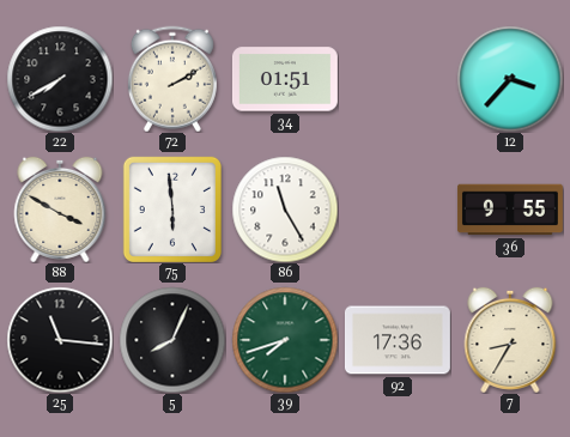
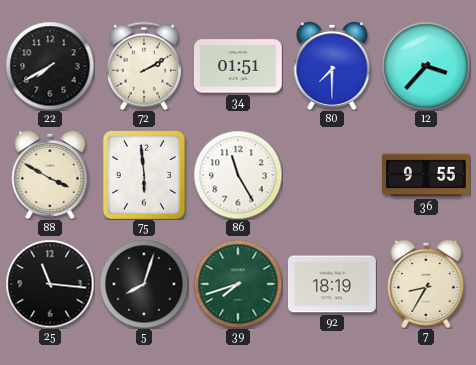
80: none -> 7:30
5: 8:04 -> 8:03
92: 17:36 -> 18:19
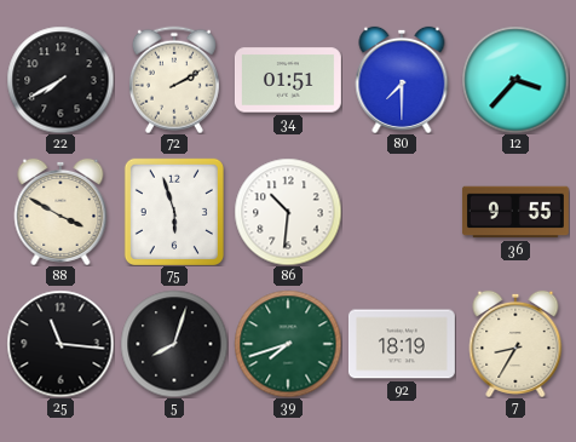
75: 5:59 -> 5:57
86: 11:25 -> 10:31
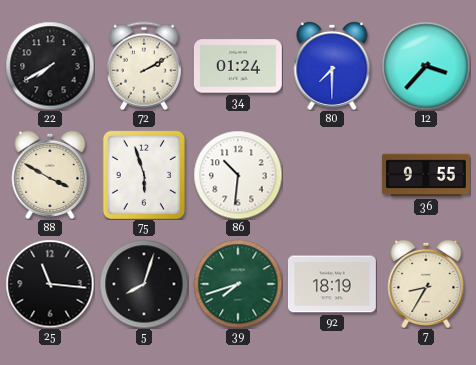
34: 01:51 -> 01:24
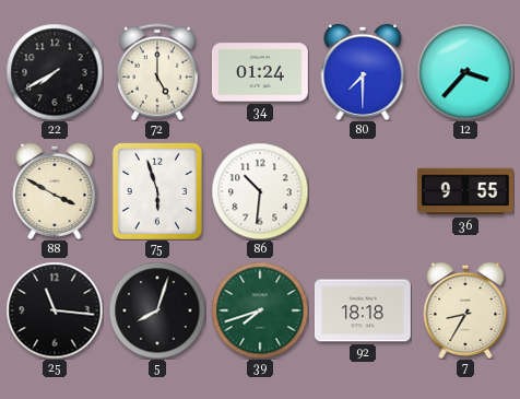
72: 2:10 -> 5:00
92: 18:19 -> 18:18
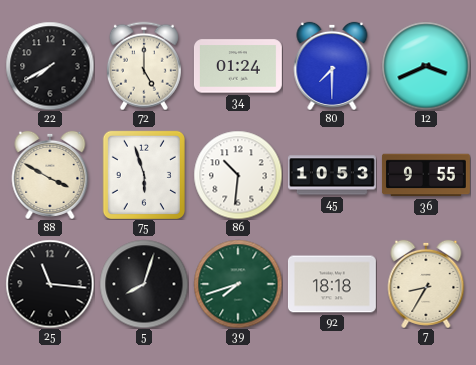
12: 3:37 -> 3:41
45: none -> 10:53
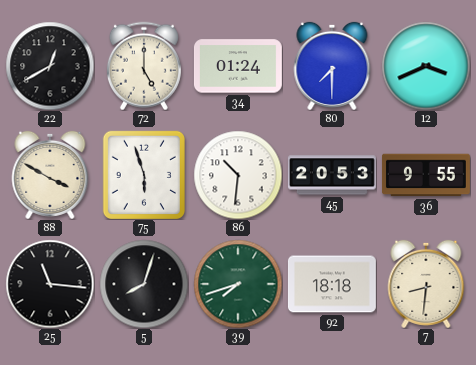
22: 7:40 -> 12:40
45: 10:53 -> 20:53
7: 8:35 -> 8:31
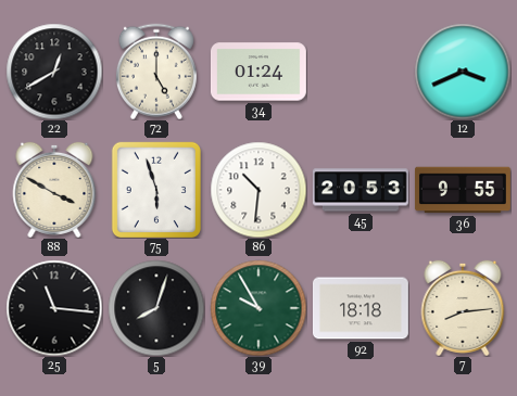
80: 7:30 -> none
39: 7:42 -> 9:55
7: 8:31 -> 8:14
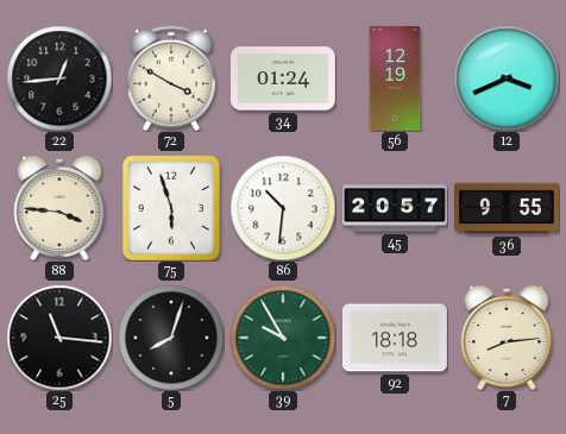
22: 12:40 -> 12:44
72: 5:00 -> 3:50
56: none -> 12:19
88: 3:50 -> 3:46
45: 20:53 -> 20:57
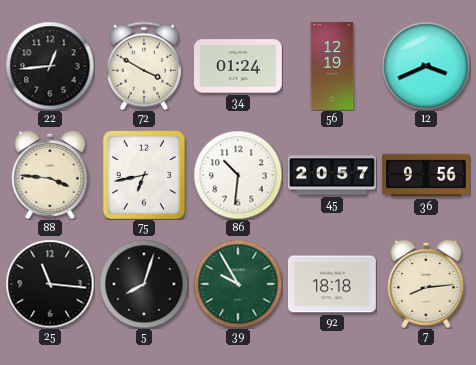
75: 5:57 -> 6:43
36: 9:55 -> 9:56
